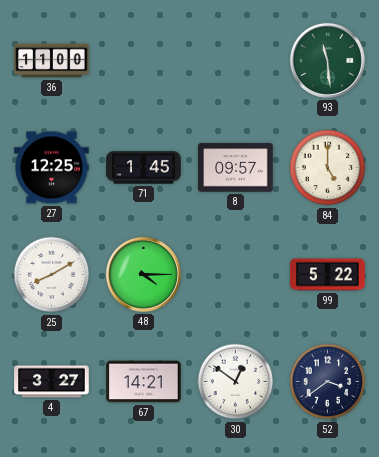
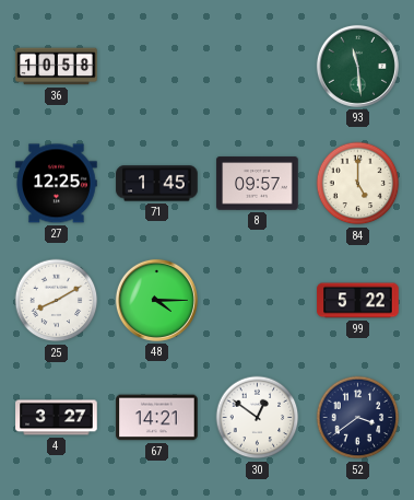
36: 11:00 -> 10:58
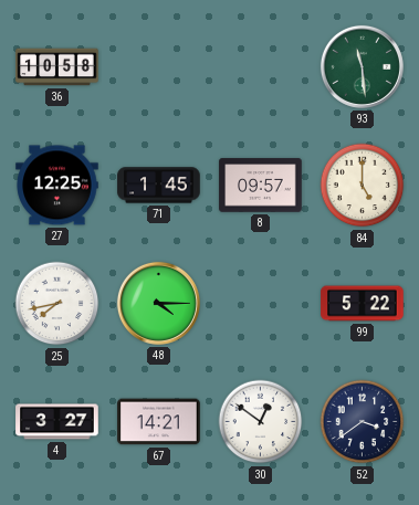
25: 8:10 -> 7:43
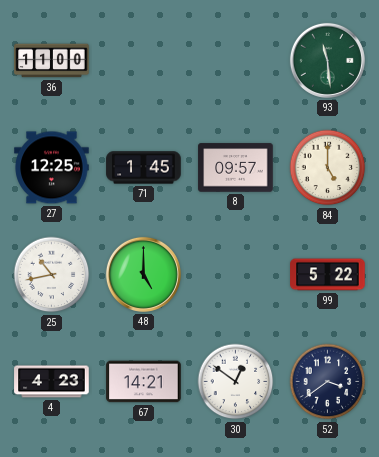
36: 10:58 -> 11:00
25: 7:43 -> 10:43
48: 4:15 -> 5:00
4: 3:27 -> 4:23
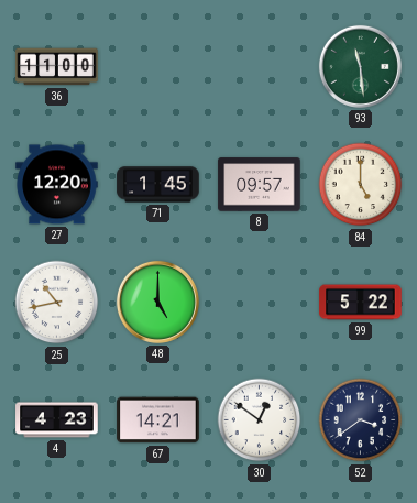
27: 12:25 -> 12:20
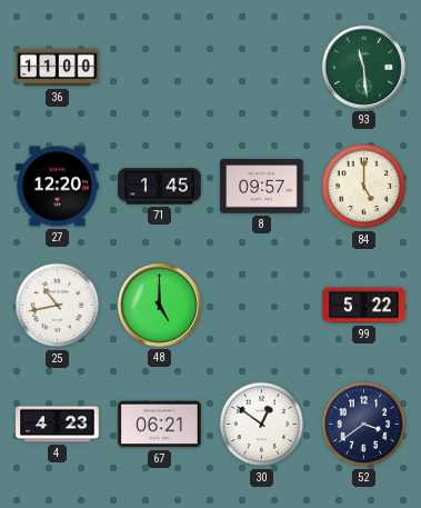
67: 14:21 -> 06:21
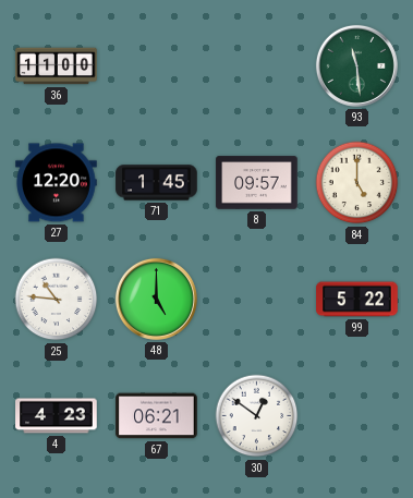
25: 10:43 -> 10:46
52: 3:39 -> none
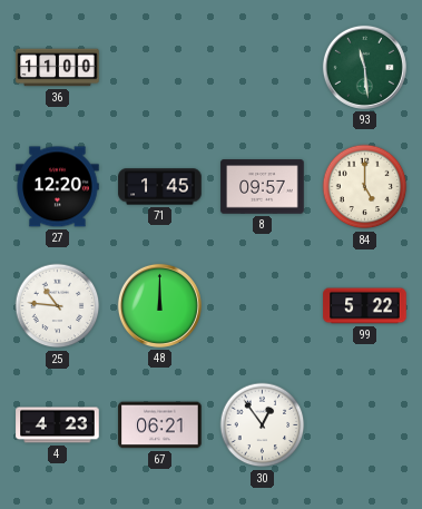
48: 5:00 -> 12:00
30: 12:51 -> 12:54
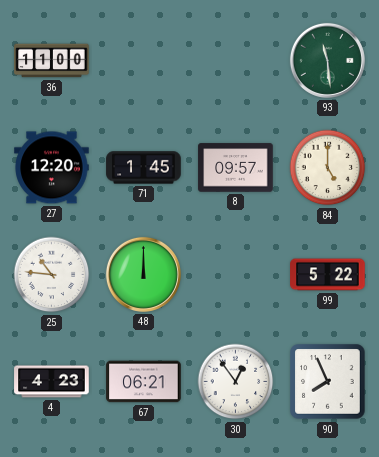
90: none -> 7:56
